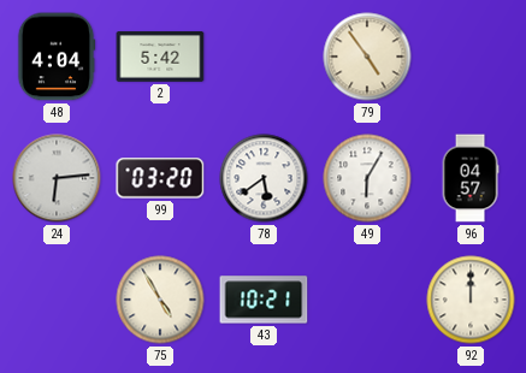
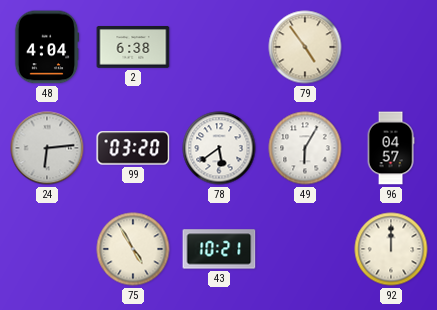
2: 5:42 -> 6:38
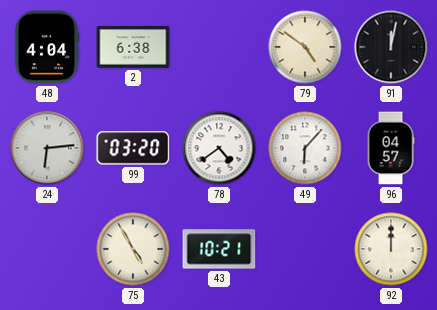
79: 4:54 -> 4:51
91: none -> 12:02
78: 5:39 -> 4:39
49: 6:05 -> 6:07
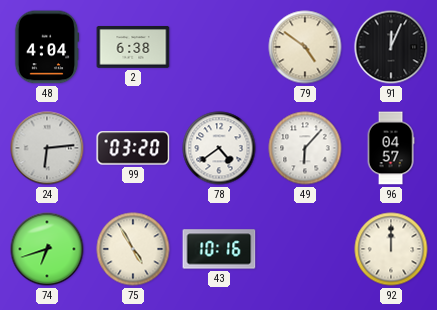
91: 12:02 -> 12:04
74: none -> 6:42
43: 10:21 -> 10:16
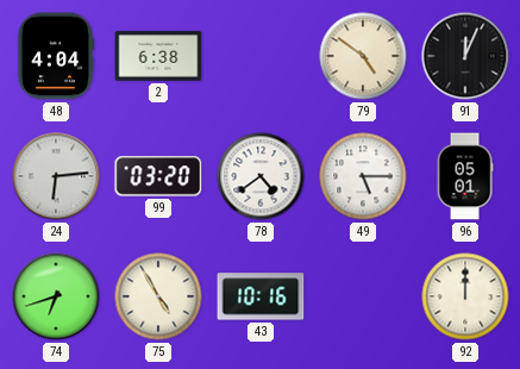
49: 6:07 -> 5:15
96: 04:57 -> 05:01
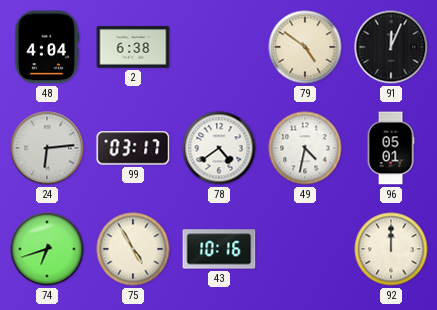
99: 03:20 -> 03:17
49: 5:15 -> 4:32
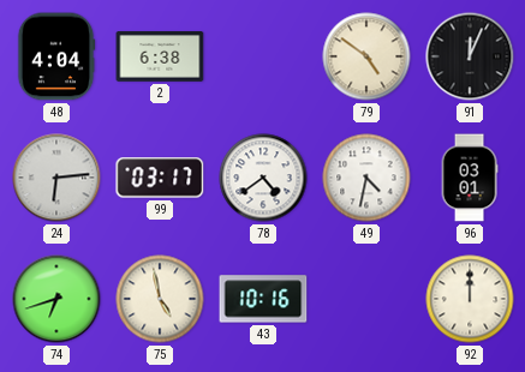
96: 05:01 -> 03:01
75: 4:55 -> 4:58
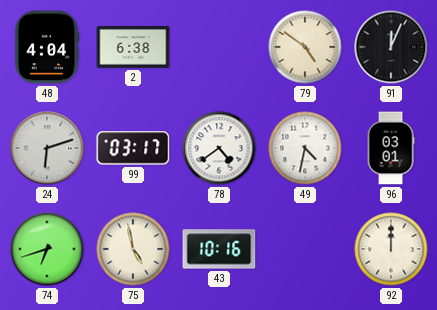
24: 6:14 -> 6:12
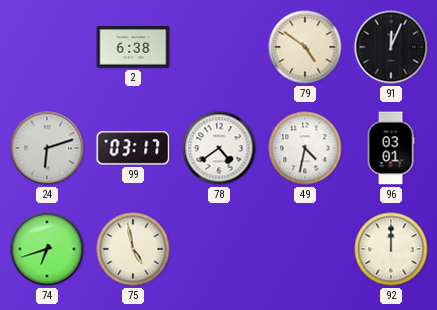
48: 4:04 -> none
43: 10:16 -> none
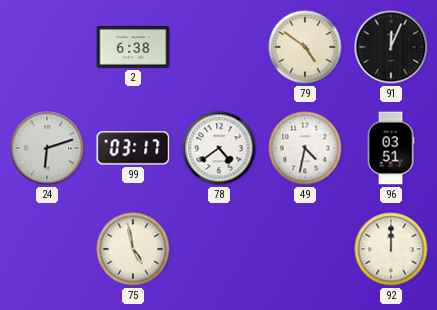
96: 03:01 -> 03:51
74: 6:42 -> none
